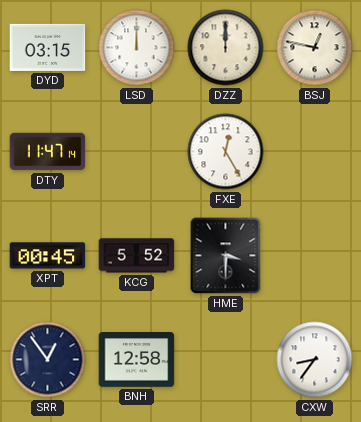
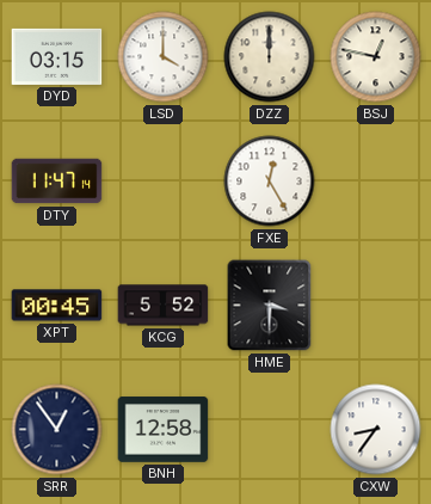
LSD: 12:00 -> 4:00
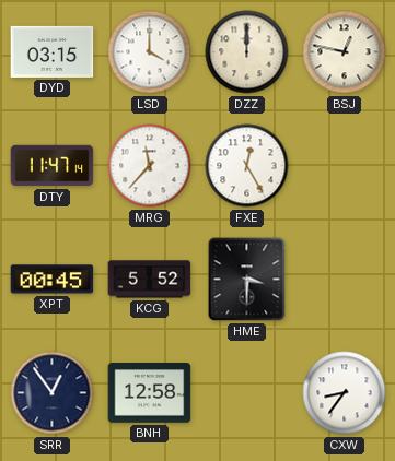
MRG: none -> 11:37
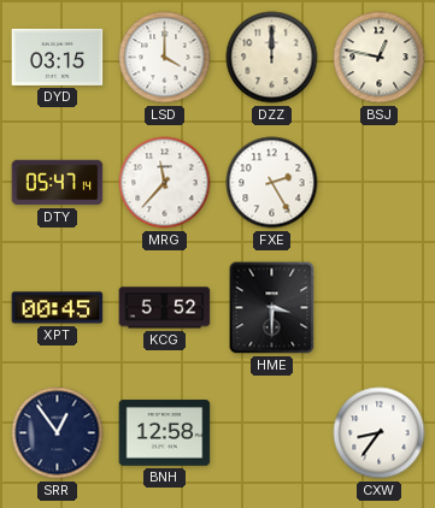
DTY: 11:47 -> 05:47
FXE: 12:25 -> 2:25
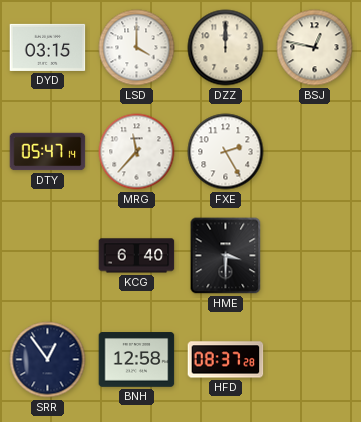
XPT: 00:45 -> none
KCG: 5:52 -> 6:40
HFD: none -> 08:37
CXW: 8:36 -> none
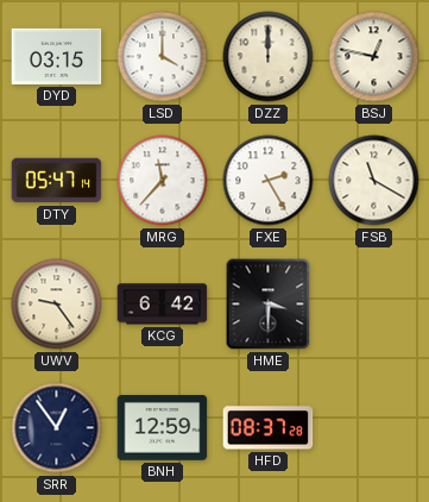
FSB: none -> 11:20
UWV: none -> 9:24
KCG: 6:40 -> 6:42
BNH: 12:58 -> 12:59
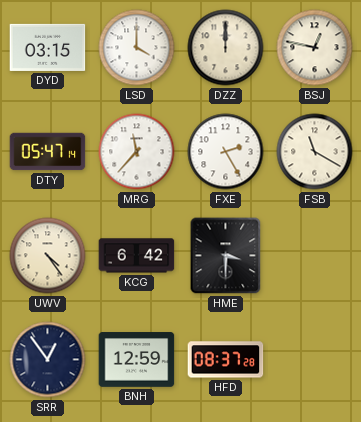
UWV: 9:24 -> 4:24
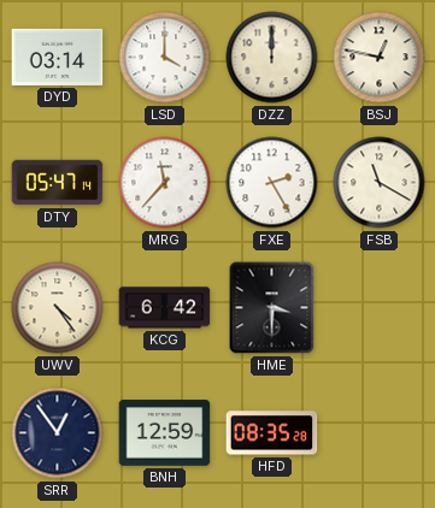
DYD: 03:15 -> 03:14
HFD: 08:37 -> 08:35
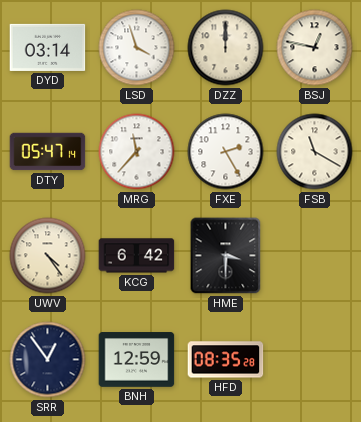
LSD: 4:00 -> 3:57
